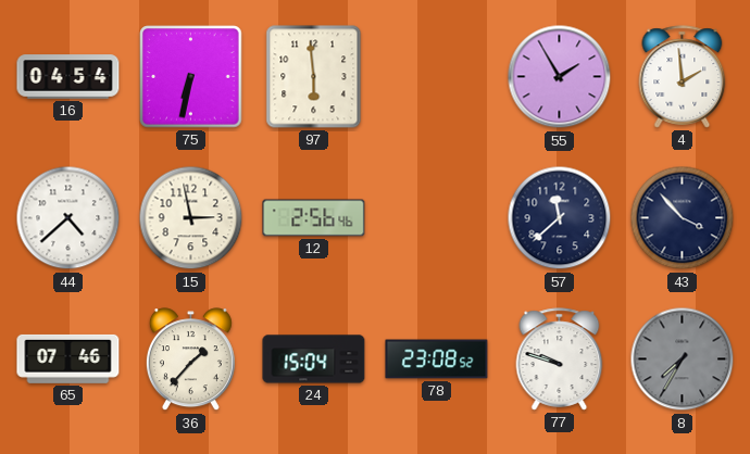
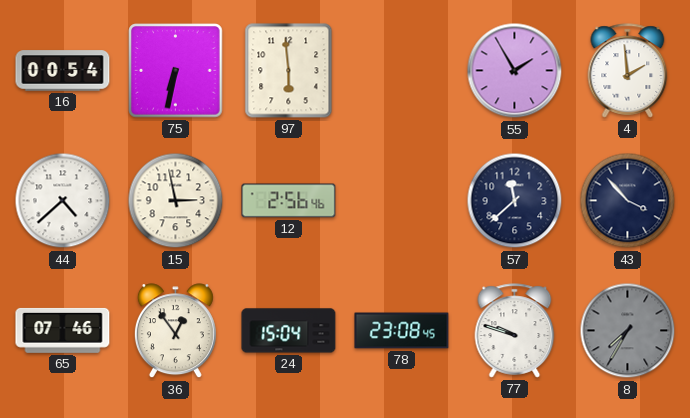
16: 04:54 -> 00:54
36: 1:37 -> 12:54
78: 23:08:52 -> 23:08:45
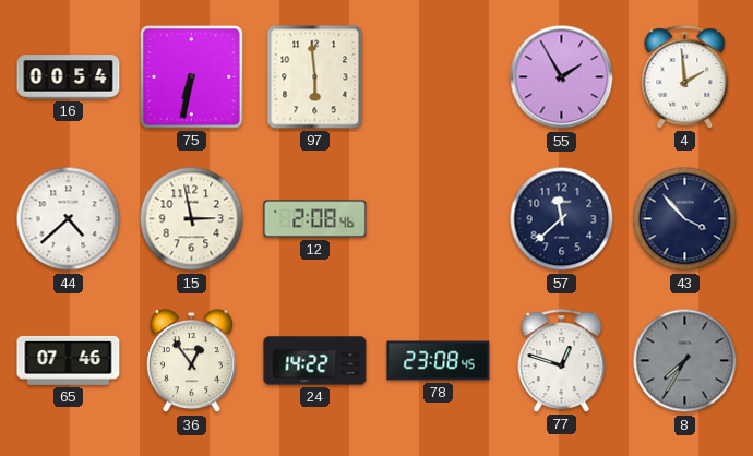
12: 2:56 -> 2:08
24: 15:04 -> 14:22
77: 9:48 -> 12:48
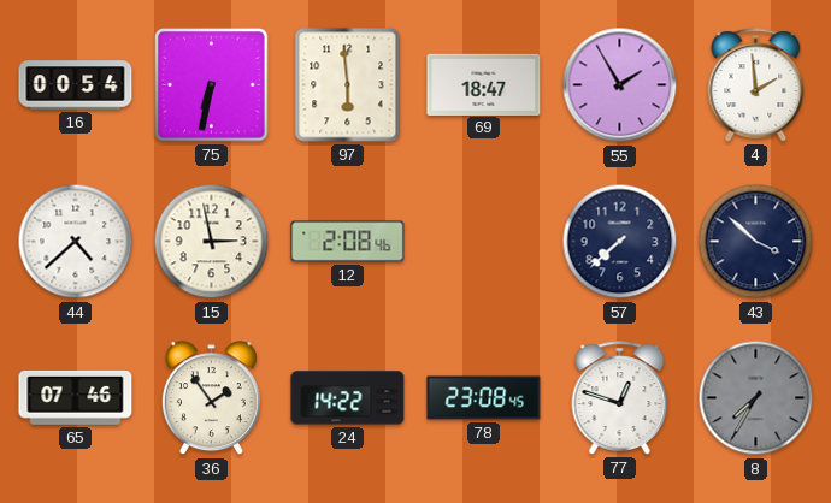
69: none -> 18:47
57: 11:38 -> 7:38
43: 3:53 -> 3:52
36: 12:54 -> 1:54
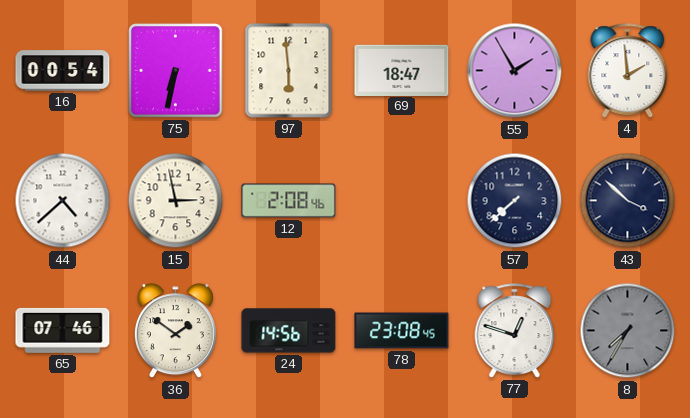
36: 1:54 -> 1:51
24: 14:22 -> 14:56
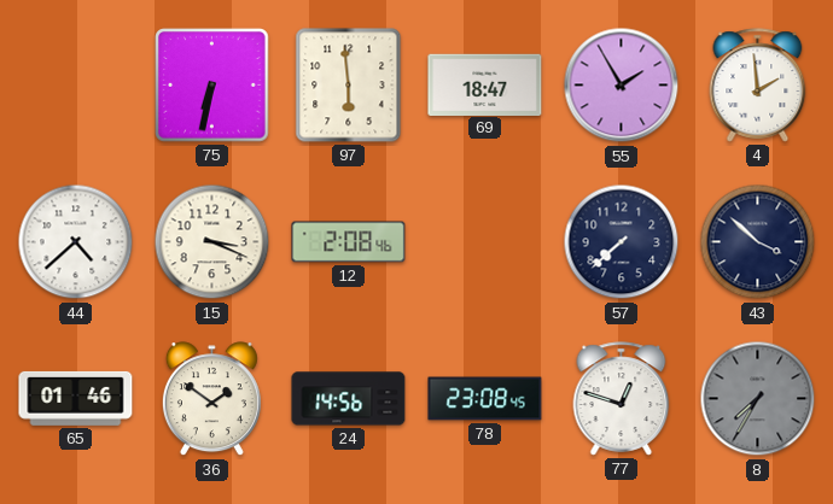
16: 00:54 -> none
15: 2:58 -> 3:19
65: 07:46 -> 01:46
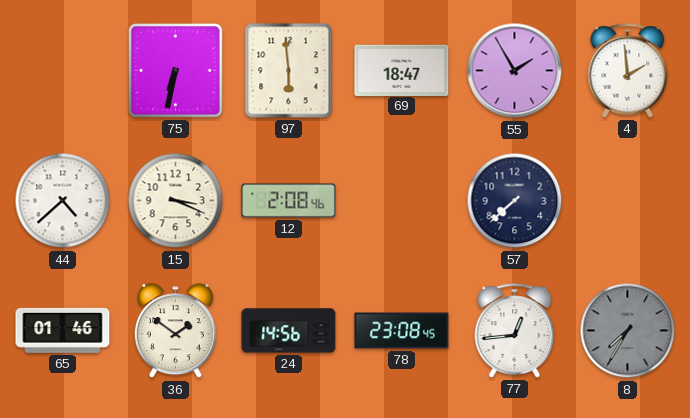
43: 3:52 -> none
77: 12:48 -> 12:44
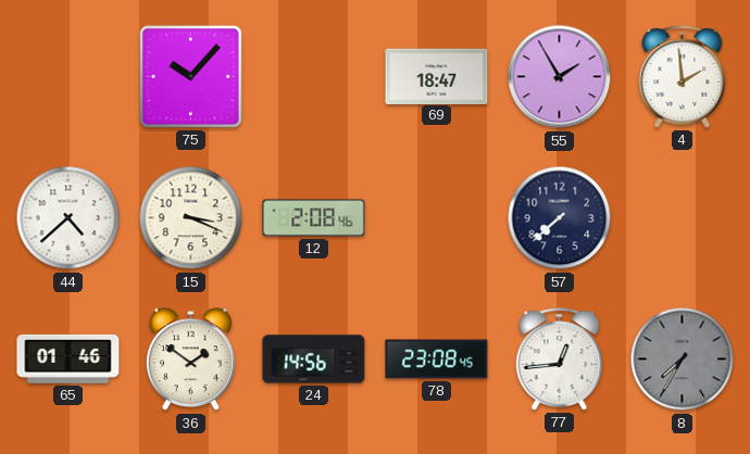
75: 6:32 -> 10:07
97: 5:59 -> none
